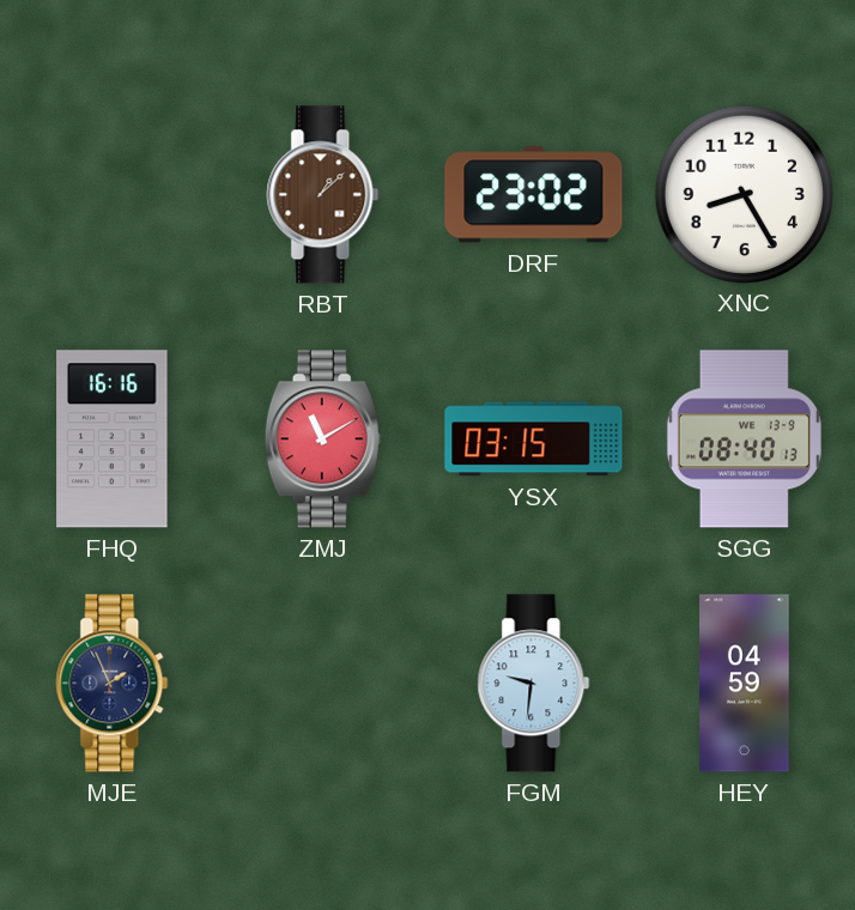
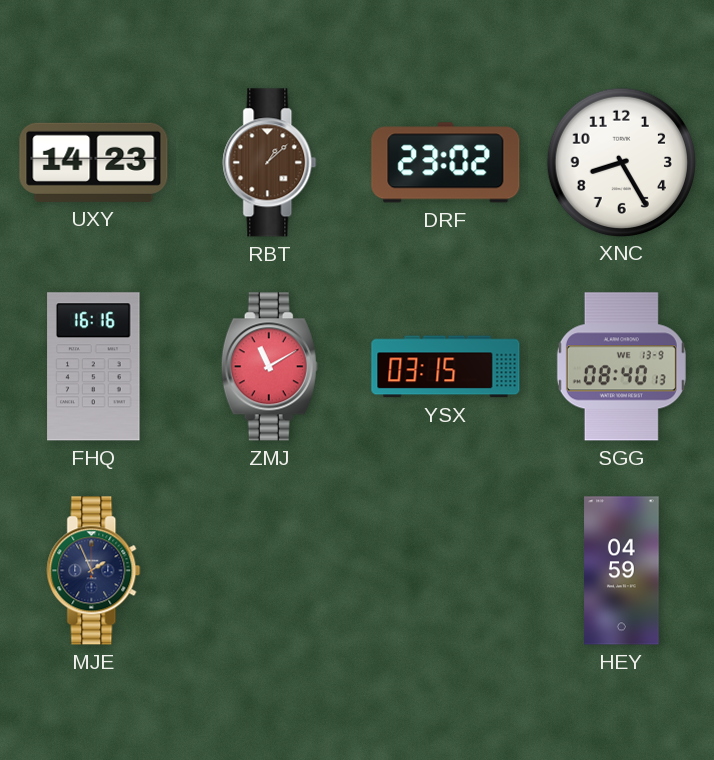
UXY: none -> 14:23
FGM: 9:31 -> none
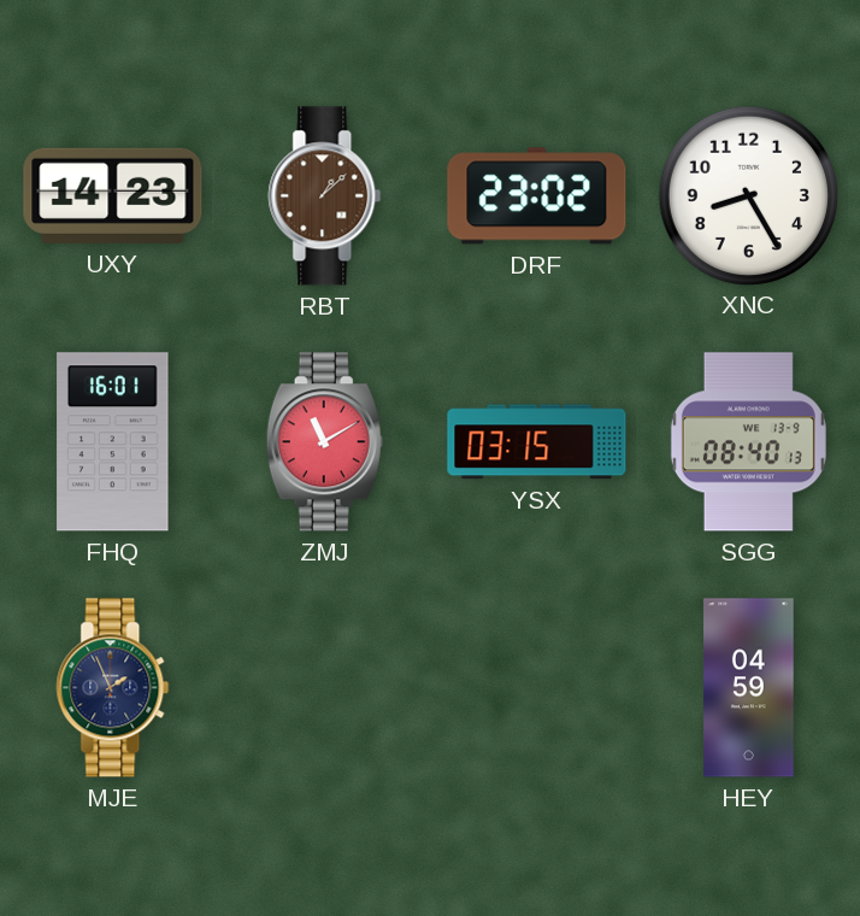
FHQ: 16:16 -> 16:01
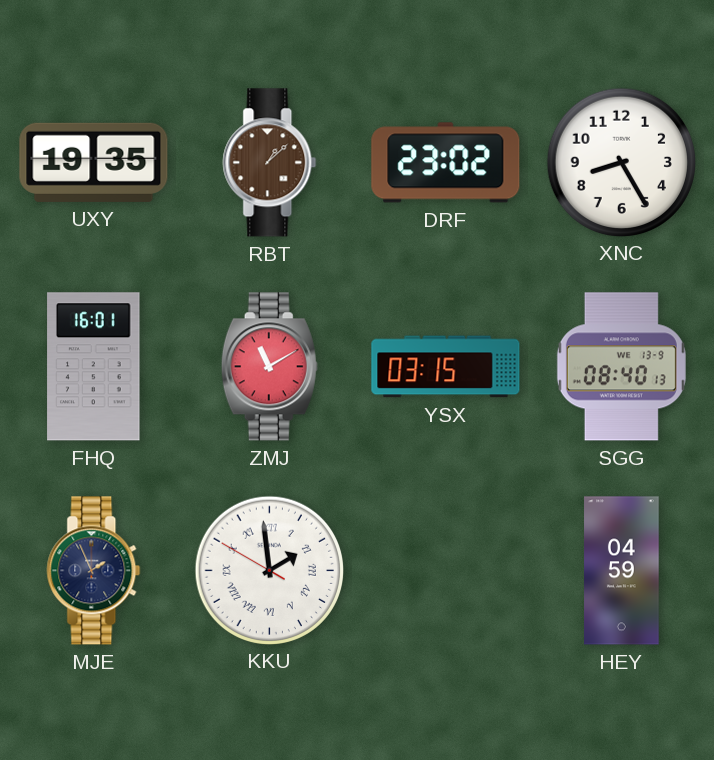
UXY: 14:23 -> 19:35
KKU: none -> 1:58
